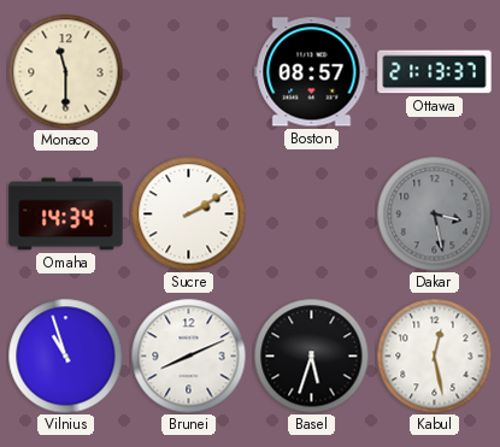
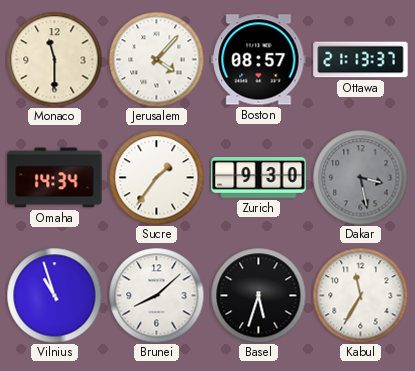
Jerusalem: none -> 4:07
Sucre: 2:10 -> 1:36
Zurich: none -> 9:30
Brunei: 8:11 -> 8:08
Kabul: 12:28 -> 11:35
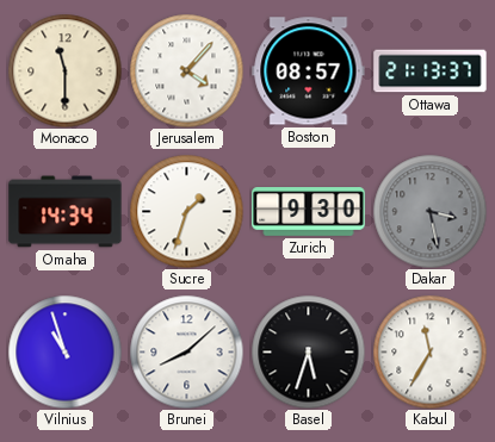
Sucre: 1:36 -> 1:33
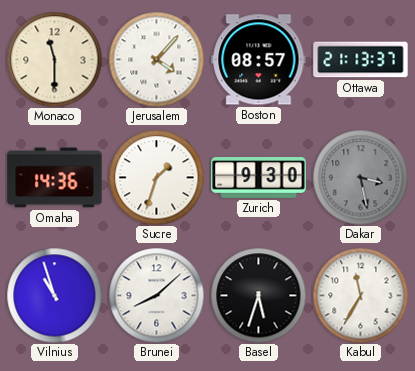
Omaha: 14:34 -> 14:36
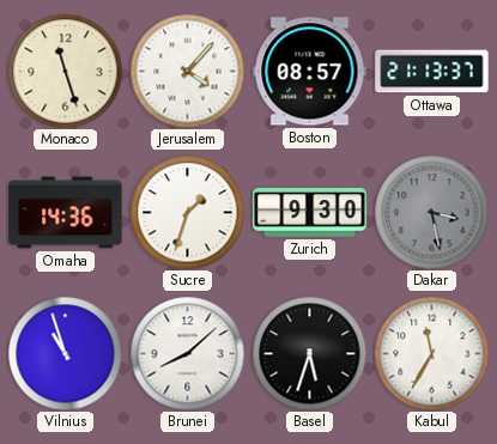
Monaco: 11:30 -> 11:27
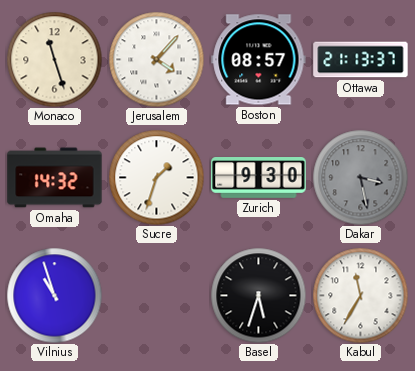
Omaha: 14:36 -> 14:32
Brunei: 8:08 -> none
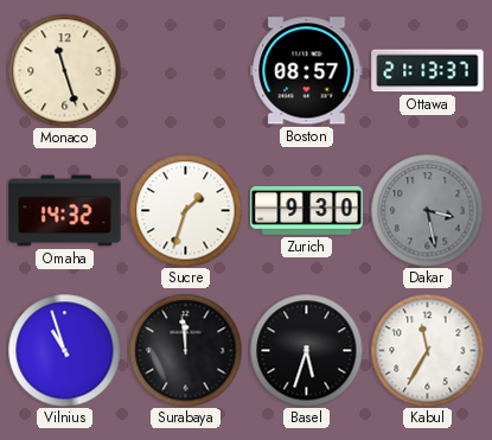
Jerusalem: 4:07 -> none
Surabaya: none -> 11:59
